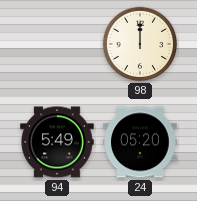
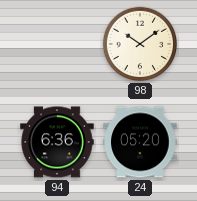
98: 12:00 -> 10:09
94: 5:49 -> 6:36
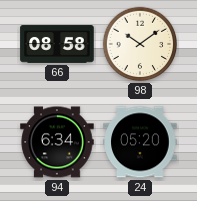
66: none -> 08:58
94: 6:36 -> 6:34
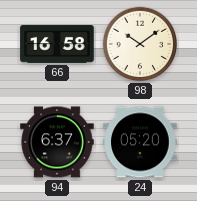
66: 08:58 -> 16:58
94: 6:34 -> 6:37
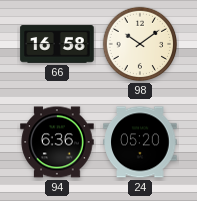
94: 6:37 -> 6:36
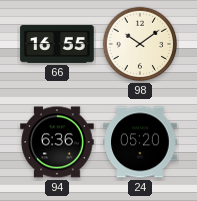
66: 16:58 -> 16:55
